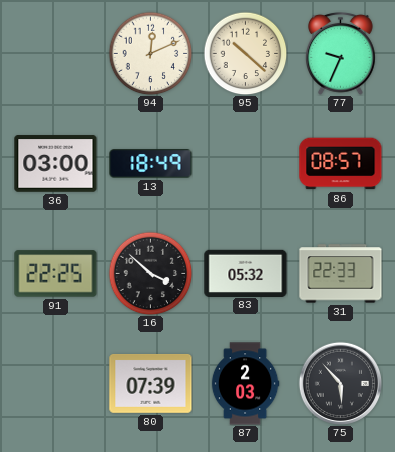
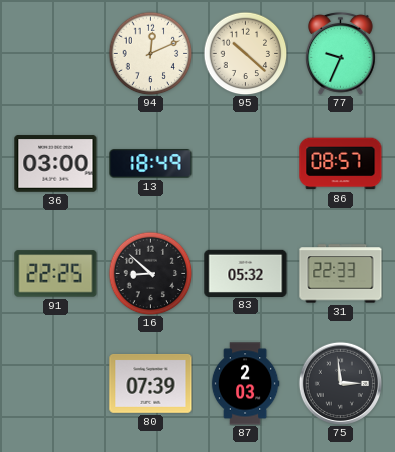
16: 3:52 -> 8:52
75: 5:53 -> 2:59
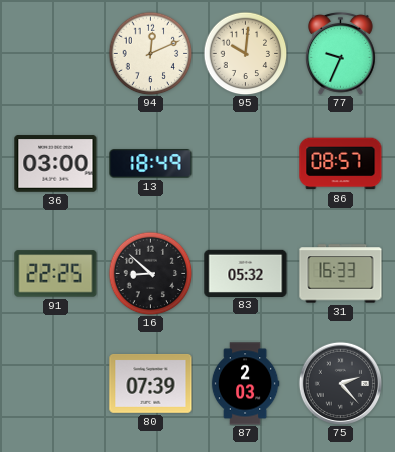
95: 10:22 -> 10:01
31: 22:33 -> 16:33
75: 2:59 -> 2:23
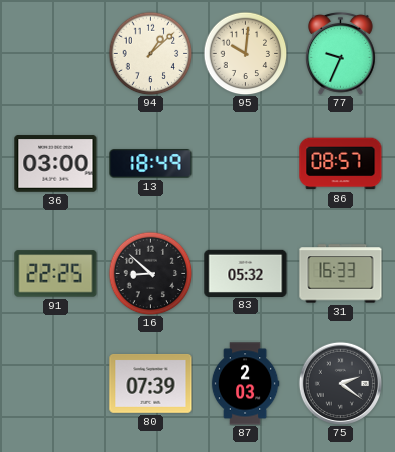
94: 12:11 -> 1:08
75: 2:23 -> 2:21
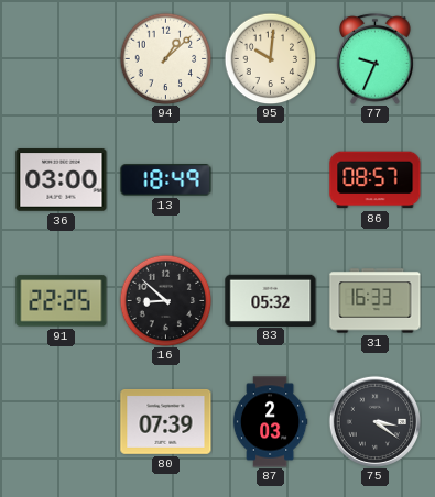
75: 2:21 -> 3:21
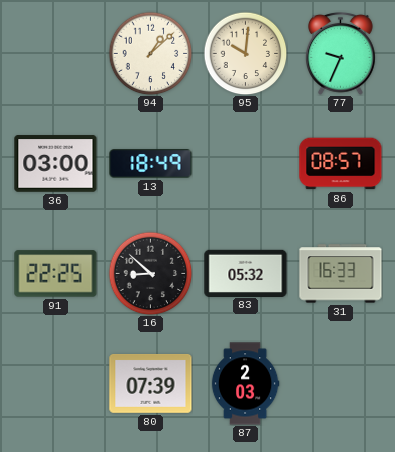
75: 3:21 -> none
